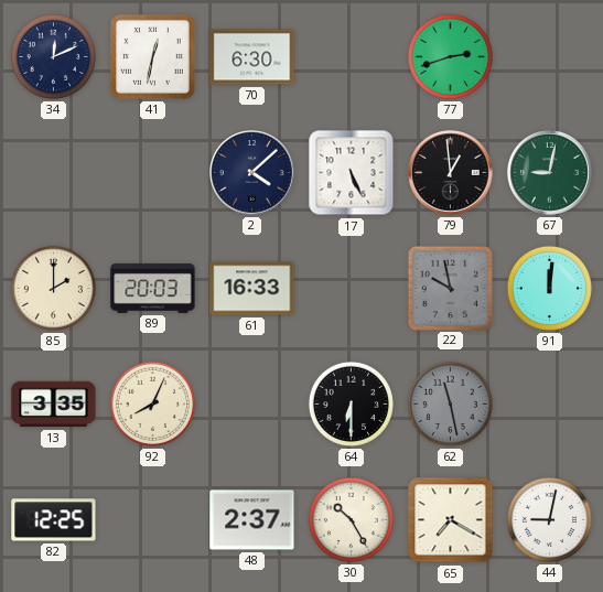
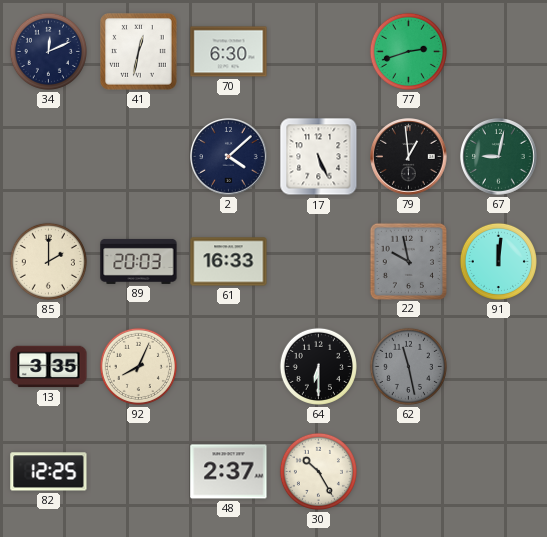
65: 7:20 -> none
44: 9:02 -> none
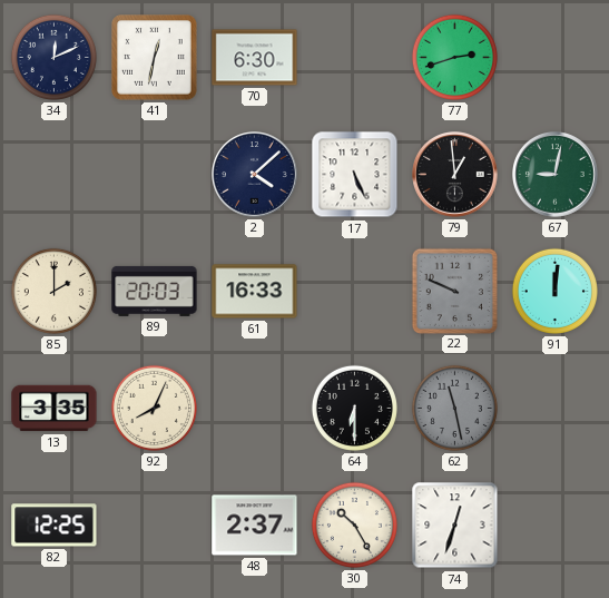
22: 9:58 -> 9:49
74: none -> 12:33
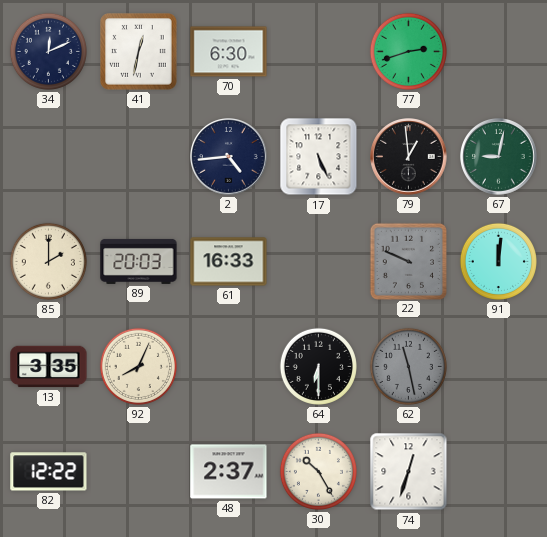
2: 4:08 -> 4:44
82: 12:25 -> 12:22
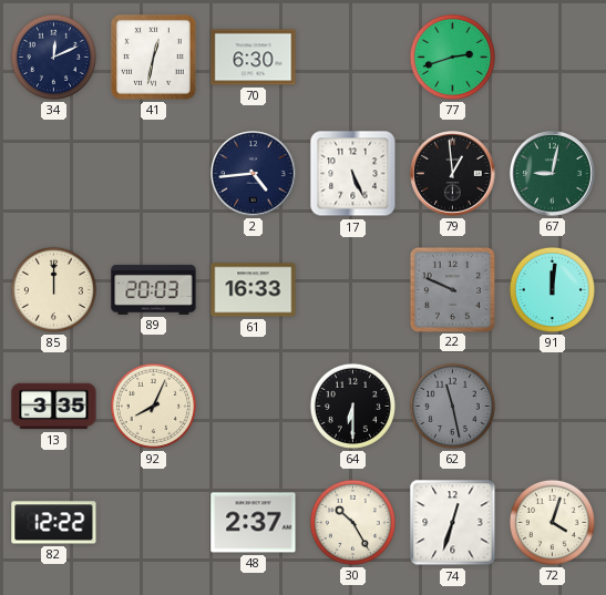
85: 2:00 -> 12:00
72: none -> 4:03
